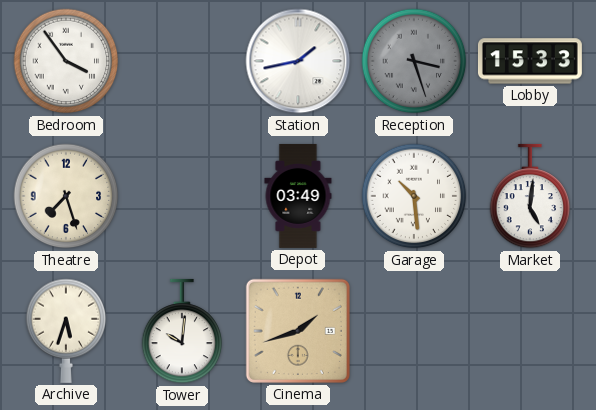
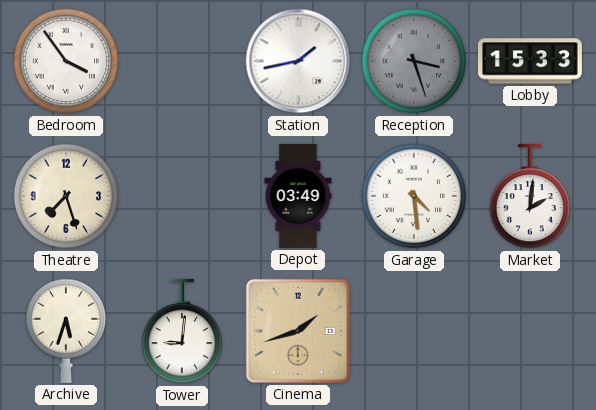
Garage: 10:29 -> 4:29
Market: 5:01 -> 2:01
Tower: 10:01 -> 9:01
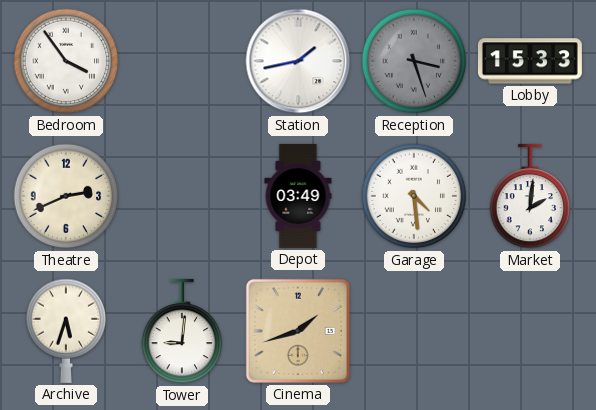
Theatre: 7:27 -> 2:41
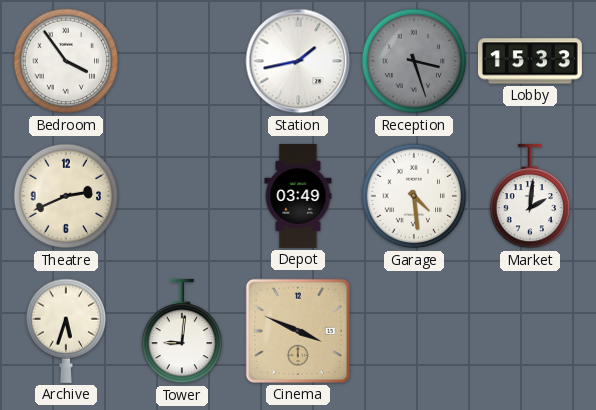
Cinema: 1:42 -> 3:49
